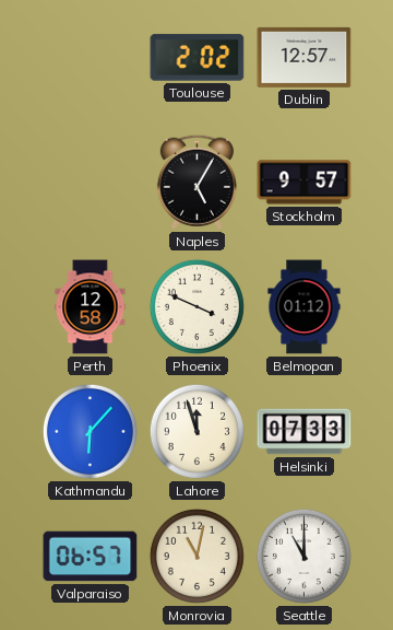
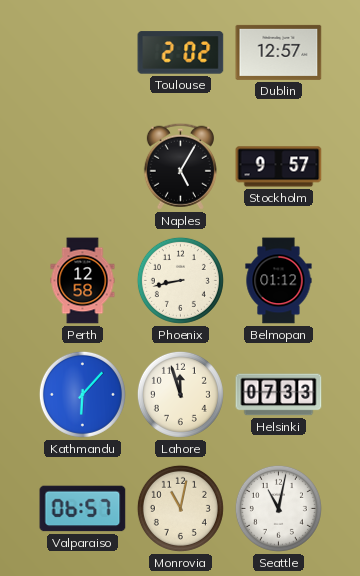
Phoenix: 3:49 -> 8:43
Seattle: 11:00 -> 11:02
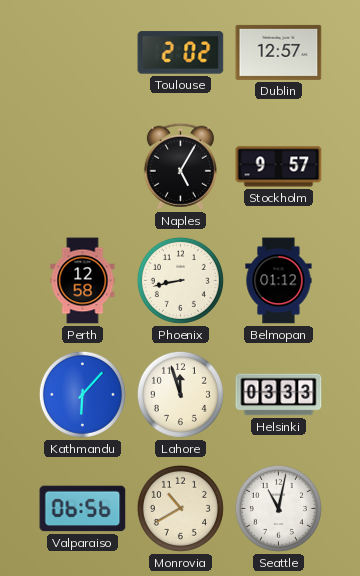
Helsinki: 07:33 -> 03:33
Valparaiso: 06:57 -> 06:56
Monrovia: 11:02 -> 10:40
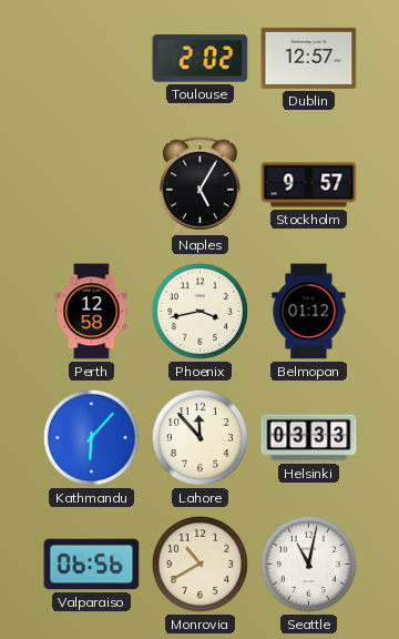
Phoenix: 8:43 -> 3:43
Lahore: 11:57 -> 11:53
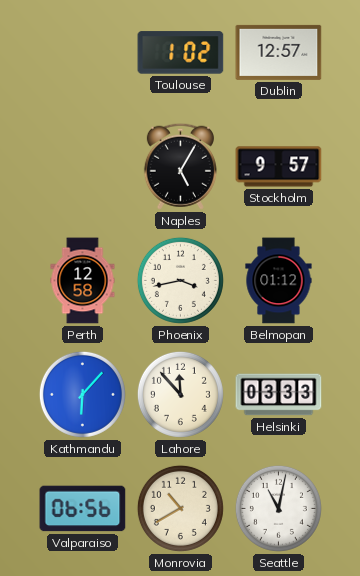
Toulouse: 2:02 -> 1:02
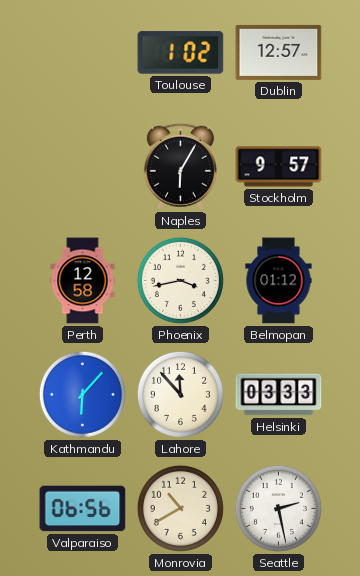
Naples: 5:05 -> 6:05
Seattle: 11:02 -> 2:28
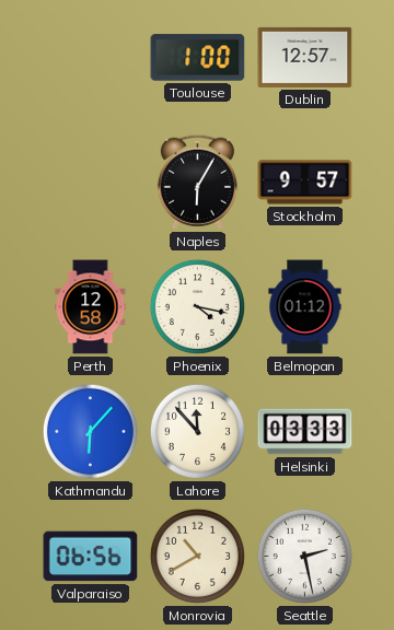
Toulouse: 1:02 -> 1:00
Phoenix: 3:43 -> 4:17
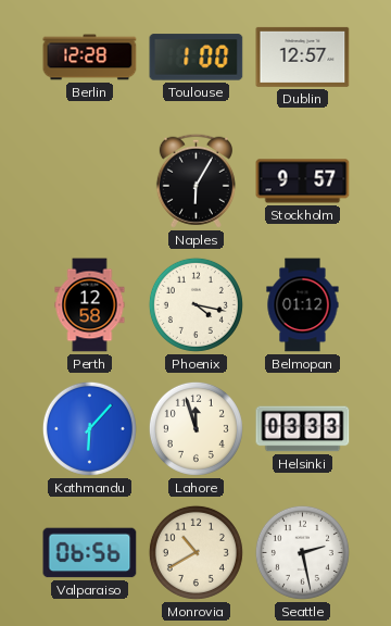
Berlin: none -> 12:28
Lahore: 11:53 -> 11:57
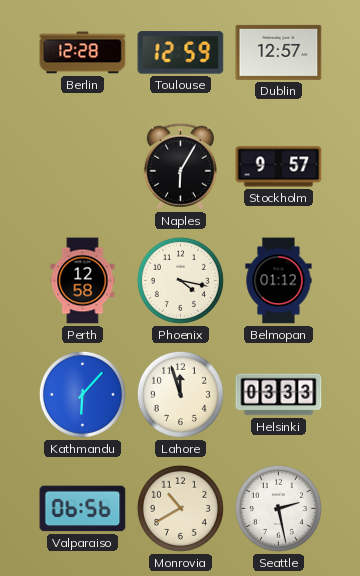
Toulouse: 1:00 -> 12:59
